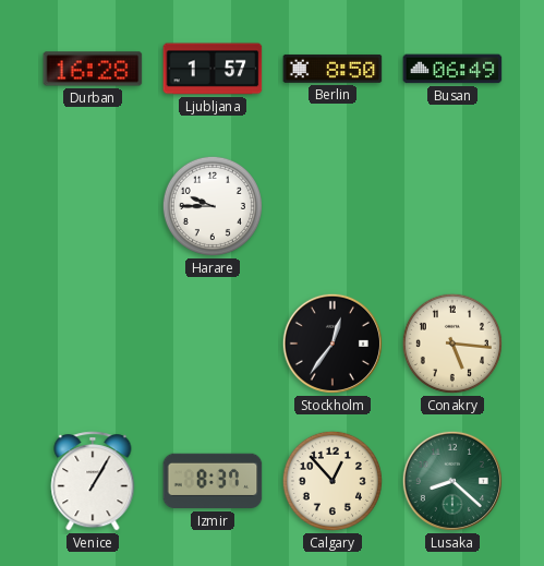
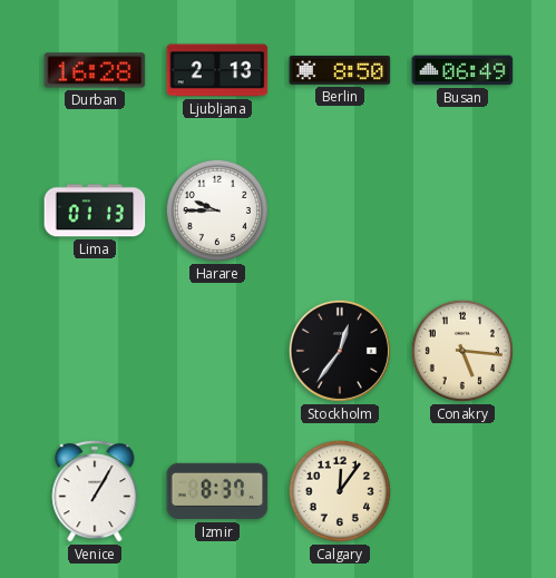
Ljubljana: 1:57 -> 2:13
Lima: none -> 01:13
Calgary: 12:53 -> 12:06
Lusaka: 8:22 -> none
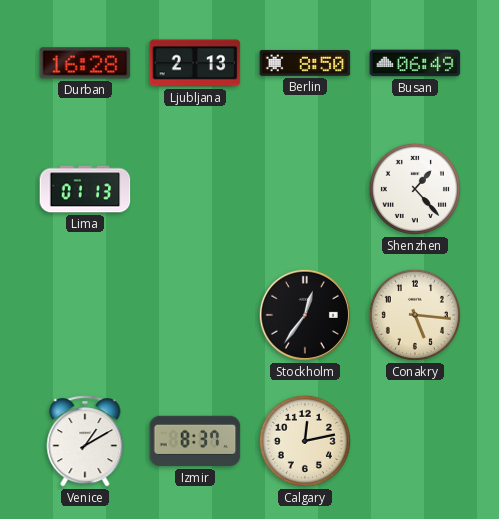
Harare: 9:45 -> none
Shenzhen: none -> 1:23
Venice: 1:05 -> 1:10
Calgary: 12:06 -> 12:13
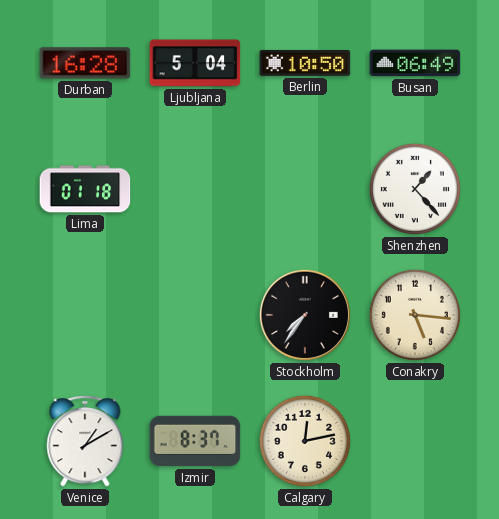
Ljubljana: 2:13 -> 5:04
Berlin: 8:50 -> 10:50
Lima: 01:13 -> 01:18
Stockholm: 12:36 -> 7:36
